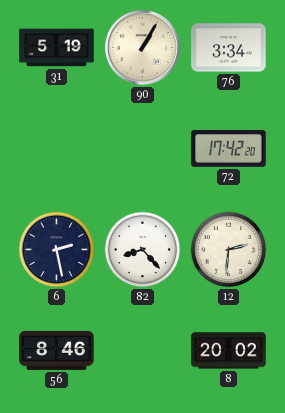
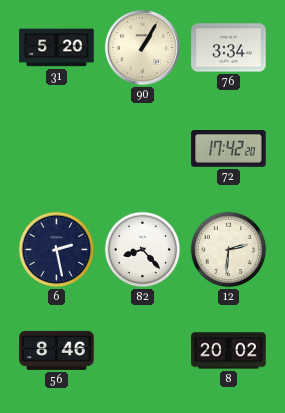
31: 5:19 -> 5:20
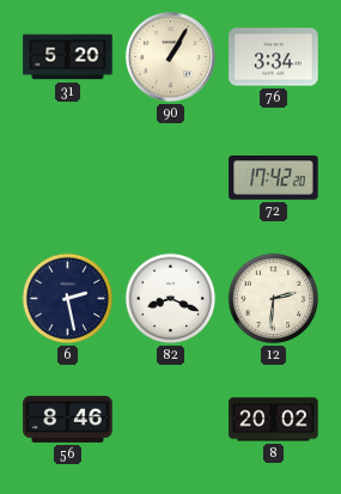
82: 8:23 -> 8:19
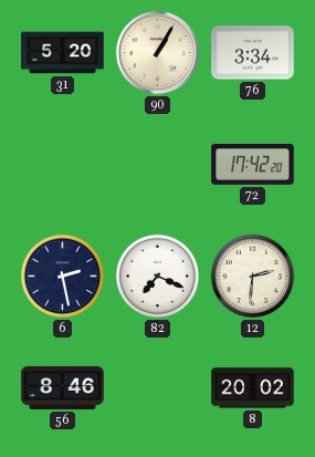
82: 8:19 -> 7:19
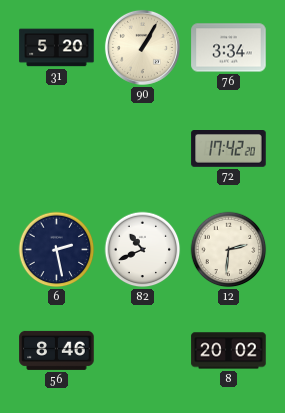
82: 7:19 -> 10:41
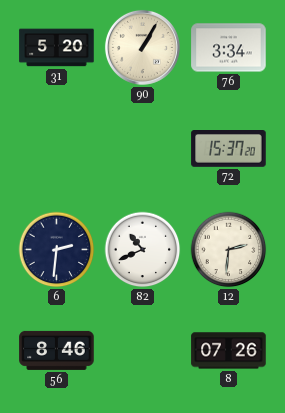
72: 17:42 -> 15:37
6: 2:28 -> 2:31
8: 20:02 -> 07:26
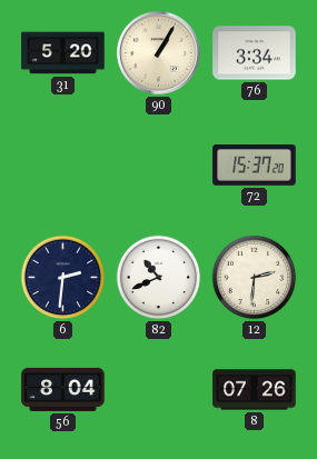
56: 8:46 -> 8:04
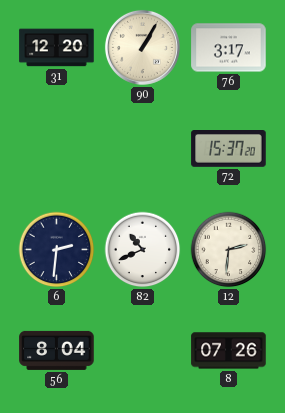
31: 5:20 -> 12:20
76: 3:34 -> 3:17
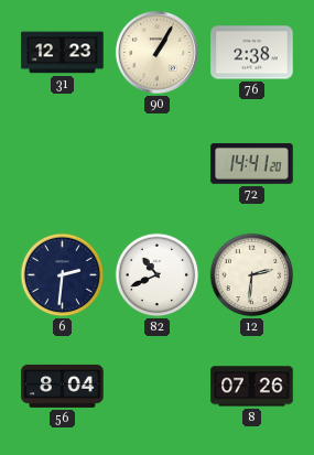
31: 12:20 -> 12:23
76: 3:17 -> 2:38
72: 15:37 -> 14:41
